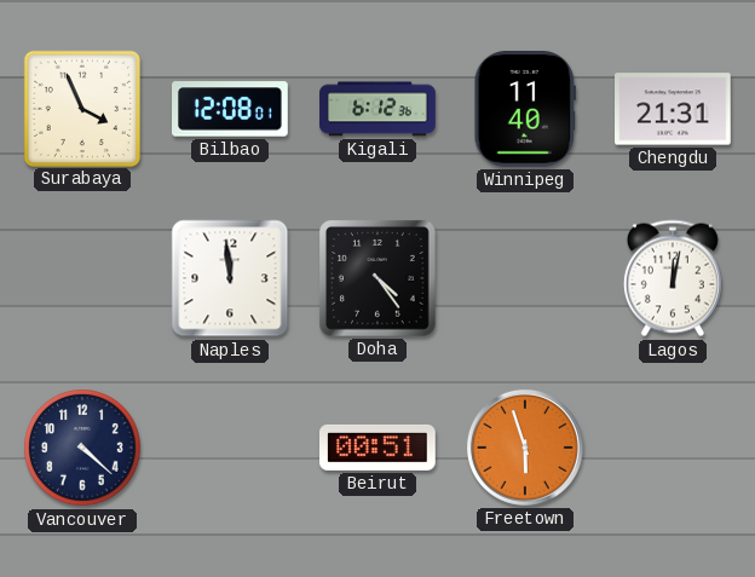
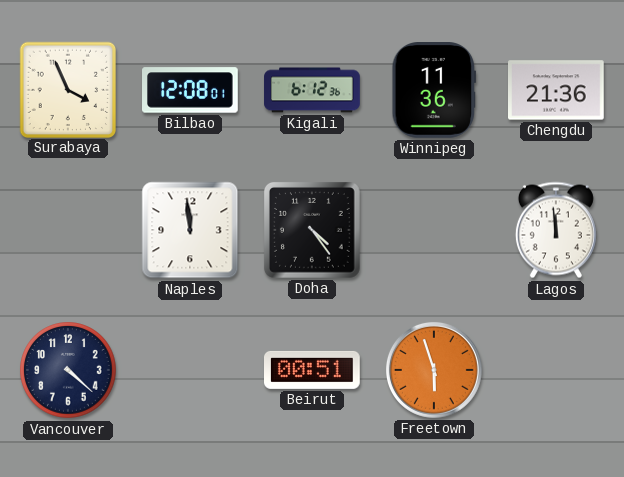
Winnipeg: 11:40 -> 11:36
Chengdu: 21:31 -> 21:36
Lagos: 12:02 -> 11:59
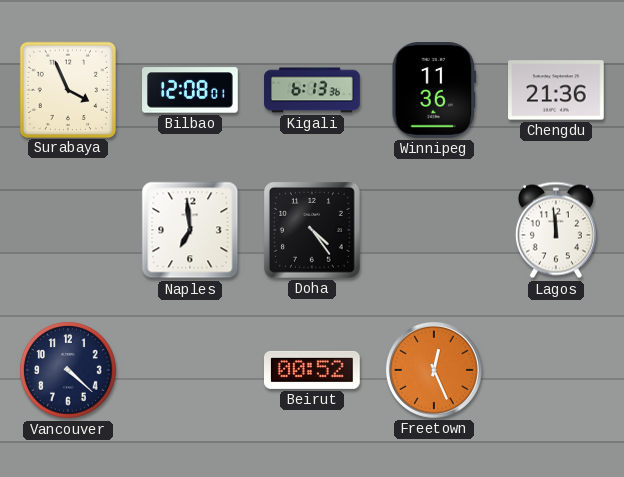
Kigali: 6:12 -> 6:13
Naples: 11:59 -> 6:59
Beirut: 00:51 -> 00:52
Freetown: 5:57 -> 12:26
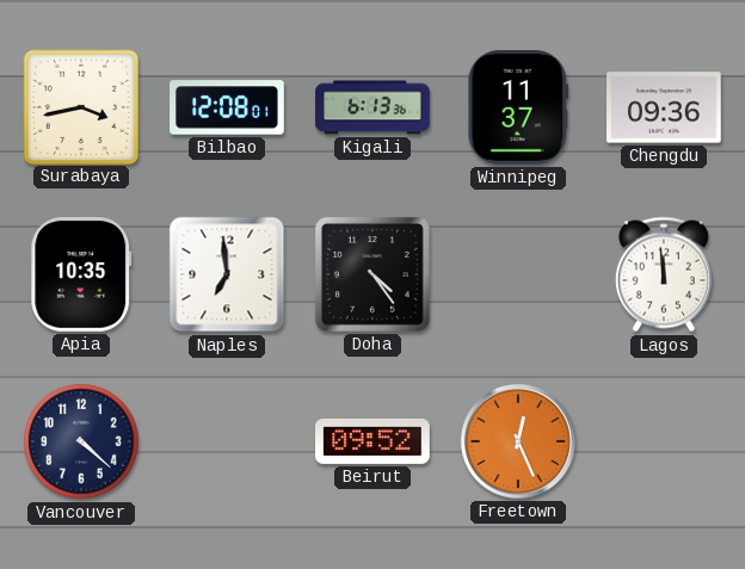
Surabaya: 3:56 -> 3:43
Winnipeg: 11:36 -> 11:37
Chengdu: 21:36 -> 09:36
Apia: none -> 10:35
Beirut: 00:52 -> 09:52
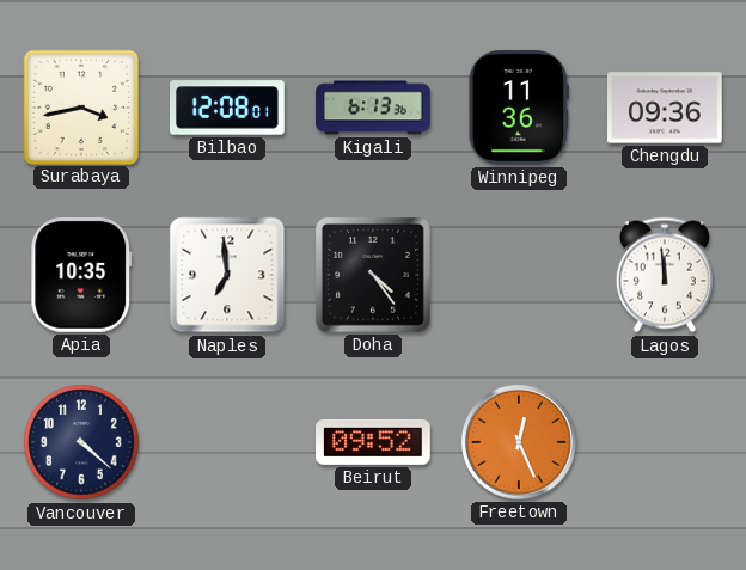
Winnipeg: 11:37 -> 11:36
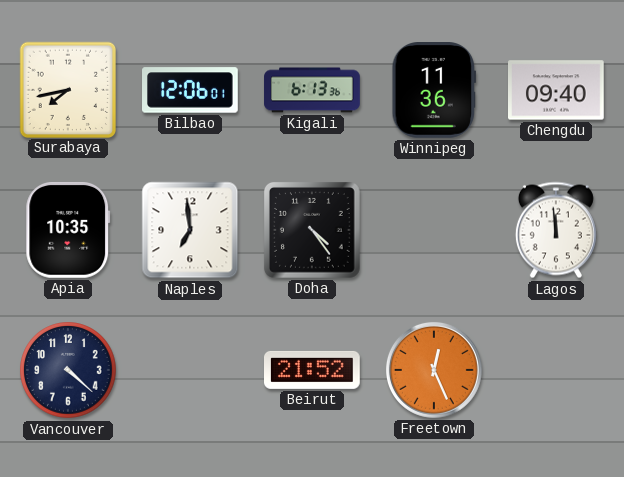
Surabaya: 3:43 -> 7:43
Bilbao: 12:08 -> 12:06
Chengdu: 09:36 -> 09:40
Beirut: 09:52 -> 21:52
